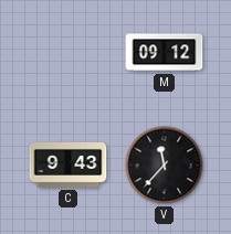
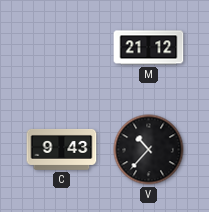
M: 09:12 -> 21:12
V: 11:37 -> 10:37
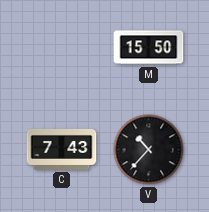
M: 21:12 -> 15:50
C: 9:43 -> 7:43
